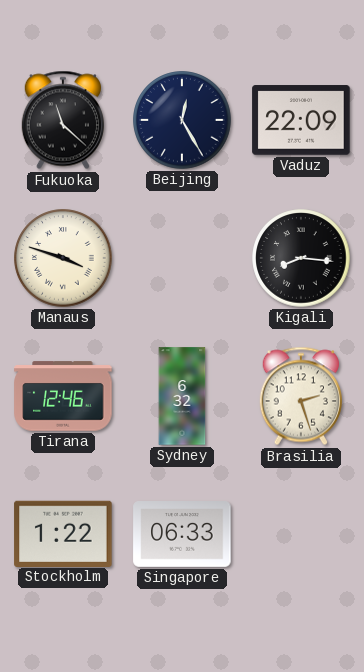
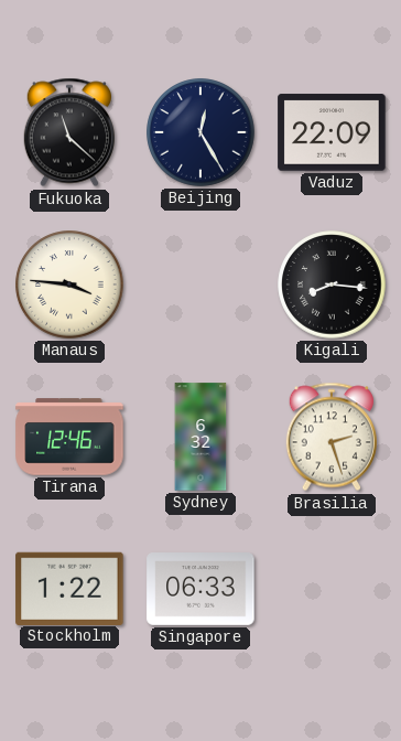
Manaus: 3:48 -> 3:46
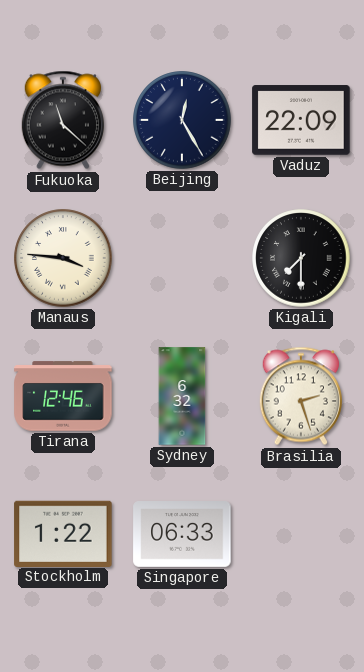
Kigali: 8:16 -> 7:30
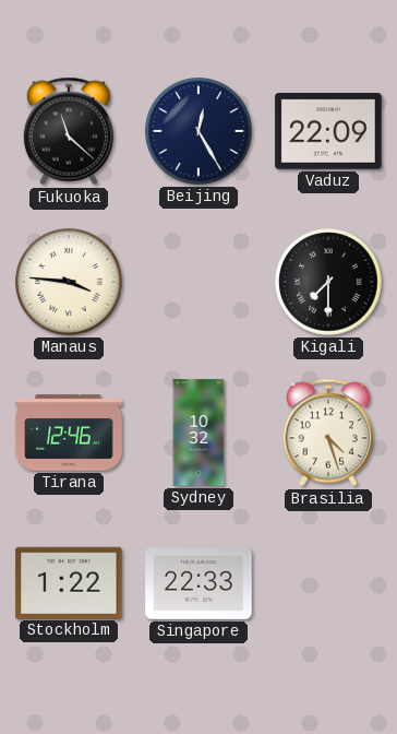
Sydney: 6:32 -> 10:32
Brasilia: 2:27 -> 4:27
Singapore: 06:33 -> 22:33
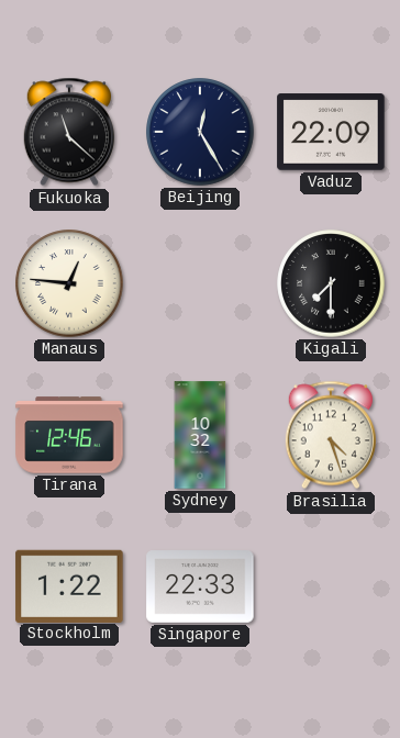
Manaus: 3:46 -> 12:46
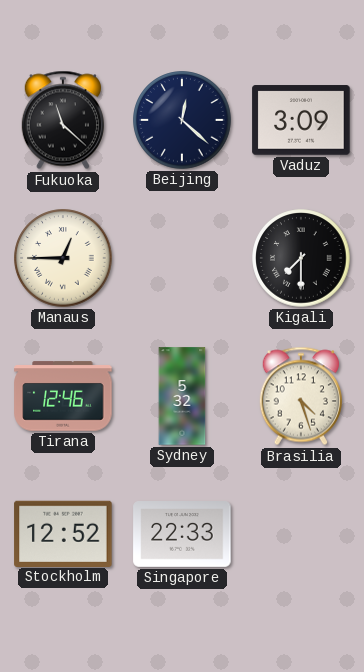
Beijing: 12:25 -> 12:22
Vaduz: 22:09 -> 3:09
Manaus: 12:46 -> 12:45
Sydney: 10:32 -> 5:32
Stockholm: 1:22 -> 12:52
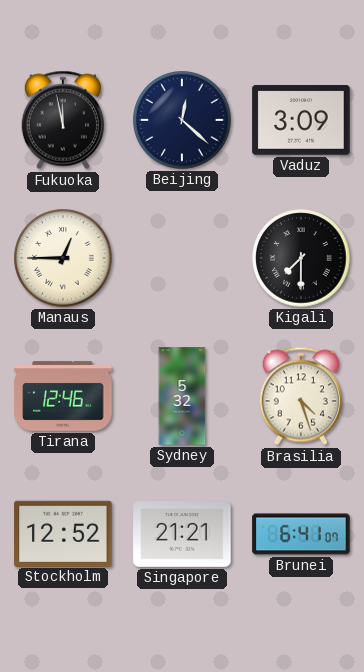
Fukuoka: 11:22 -> 11:58
Singapore: 22:33 -> 21:21
Brunei: none -> 6:41
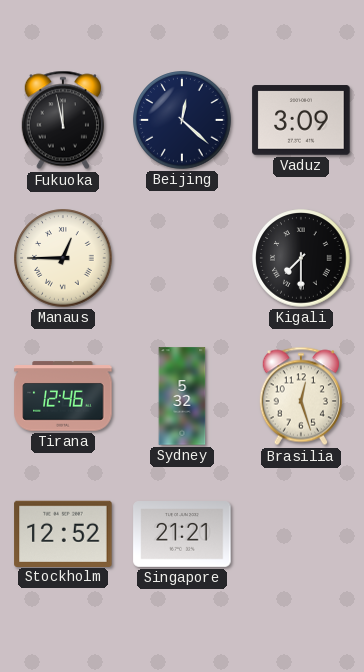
Brasilia: 4:27 -> 12:27
Brunei: 6:41 -> none
